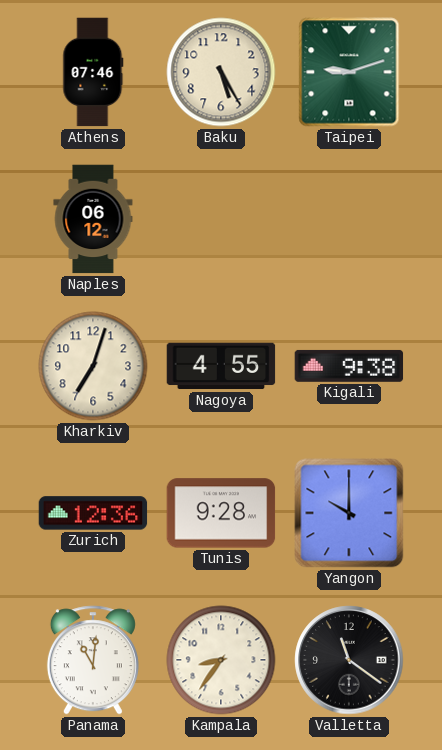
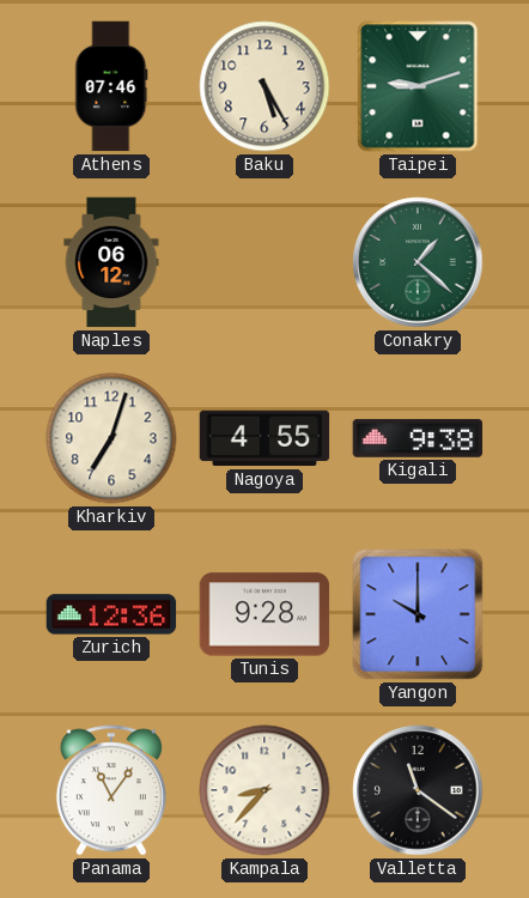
Conakry: none -> 1:22
Panama: 11:01 -> 11:06
Kampala: 8:36 -> 8:37
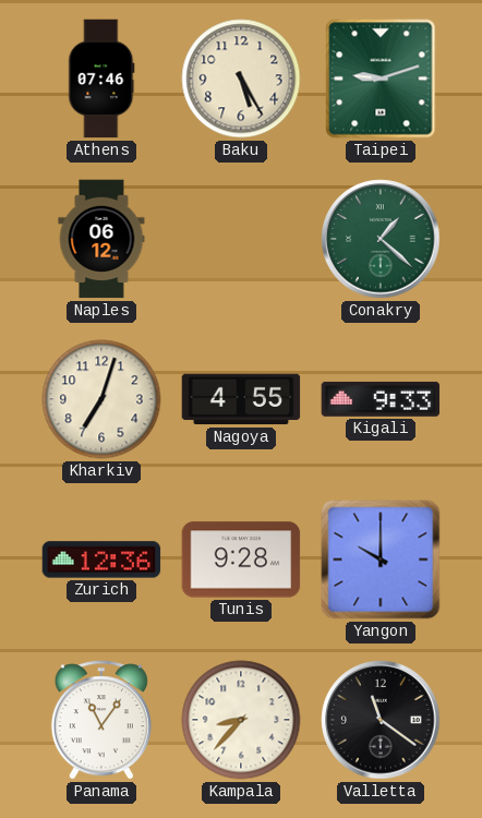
Kigali: 9:38 -> 9:33
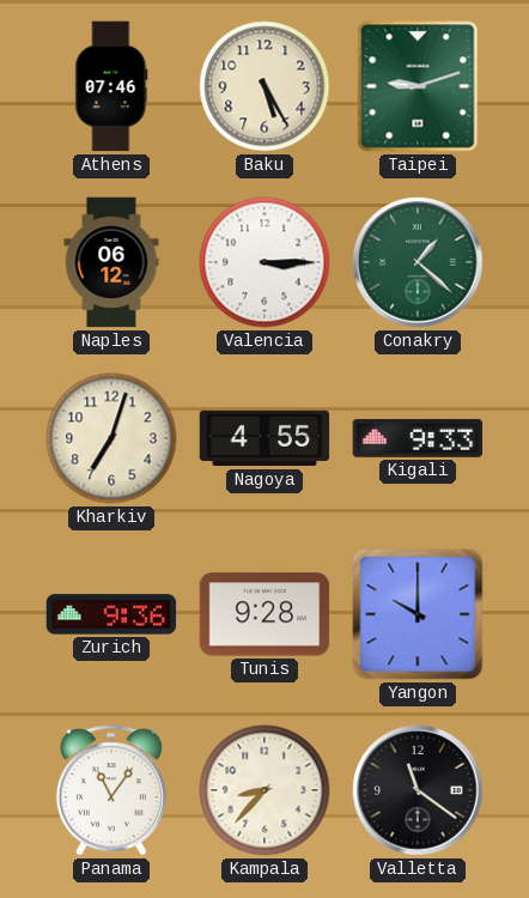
Valencia: none -> 3:15
Zurich: 12:36 -> 9:36
